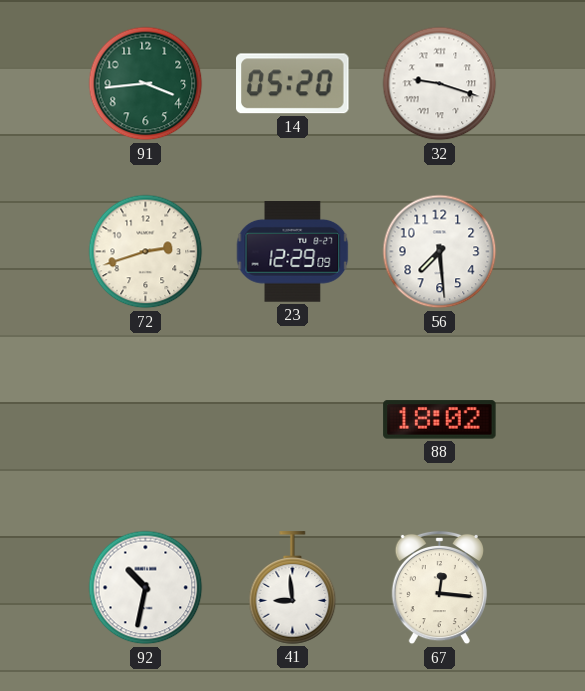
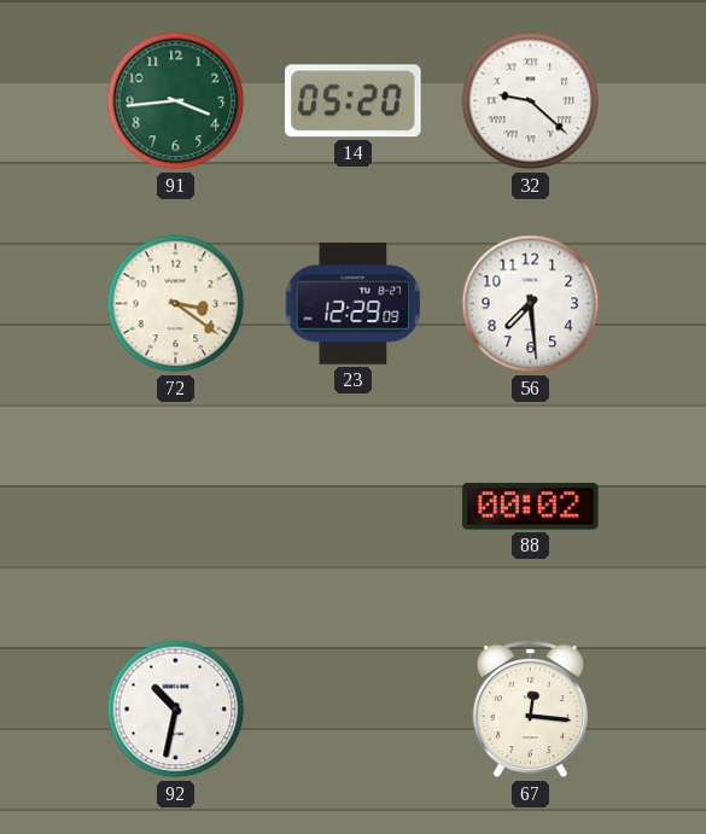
32: 9:18 -> 9:22
72: 2:42 -> 3:21
88: 18:02 -> 00:02
41: 8:59 -> none
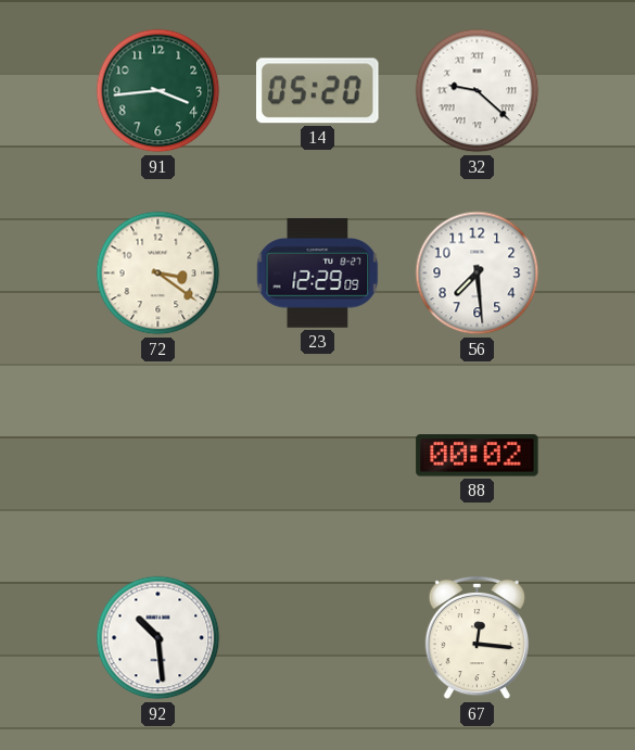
92: 10:32 -> 10:29
